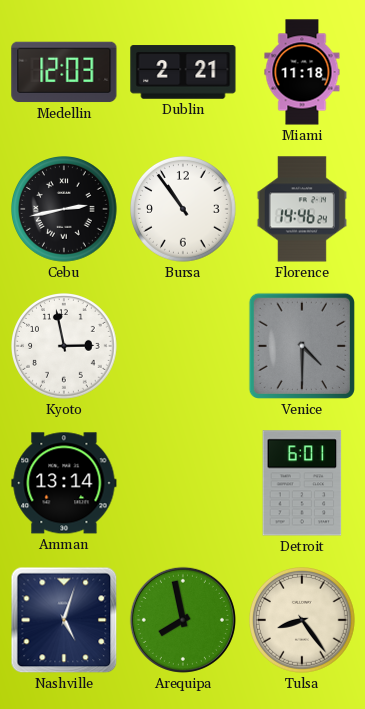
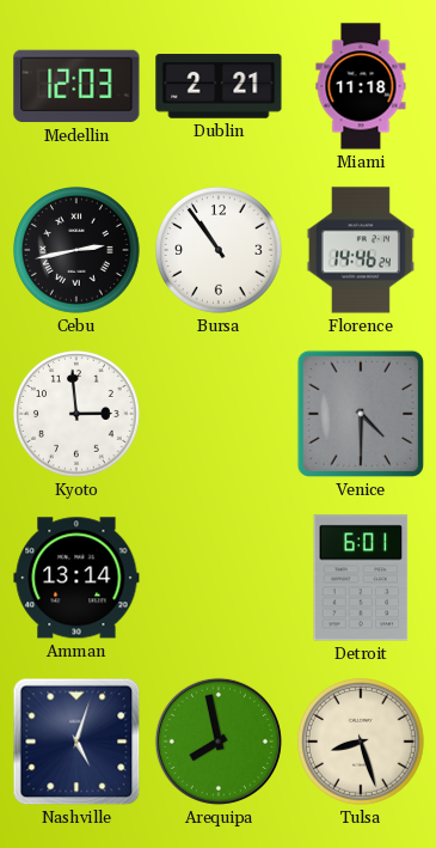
Kyoto: 2:58 -> 2:59
Tulsa: 8:24 -> 8:27
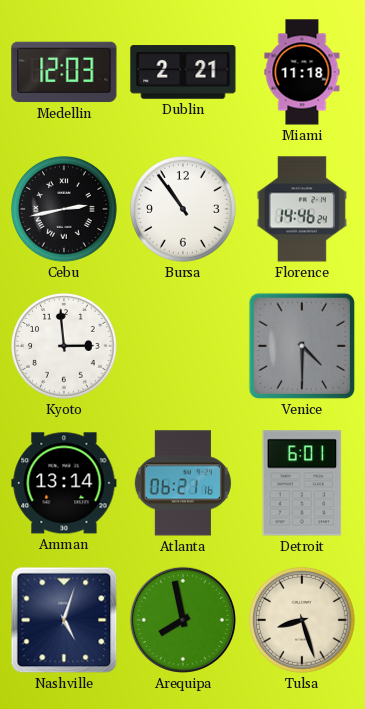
Atlanta: none -> 06:21
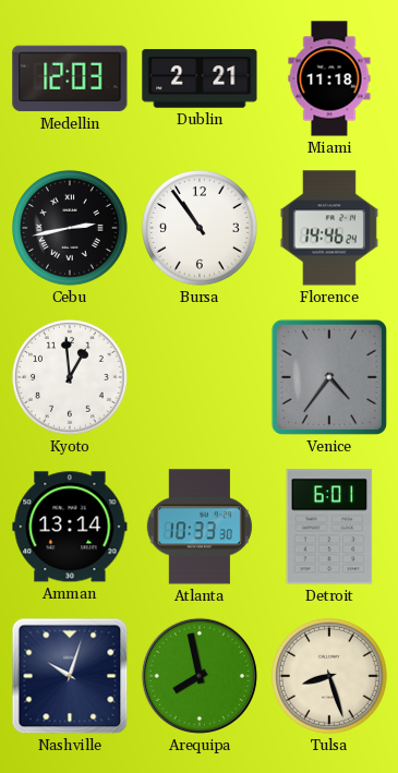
Kyoto: 2:59 -> 12:59
Venice: 4:30 -> 4:36
Atlanta: 06:21 -> 10:33
Nashville: 5:03 -> 10:03
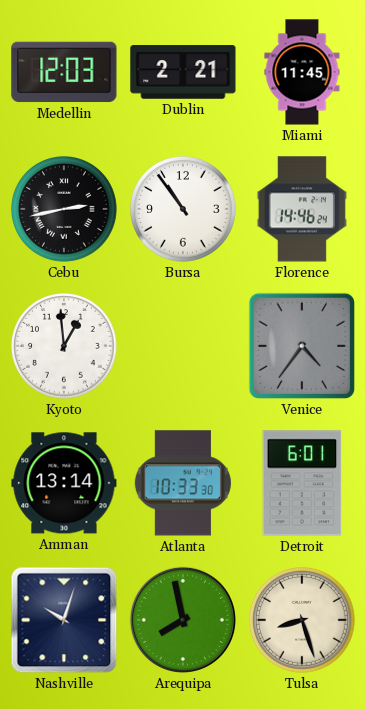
Miami: 11:18 -> 11:45
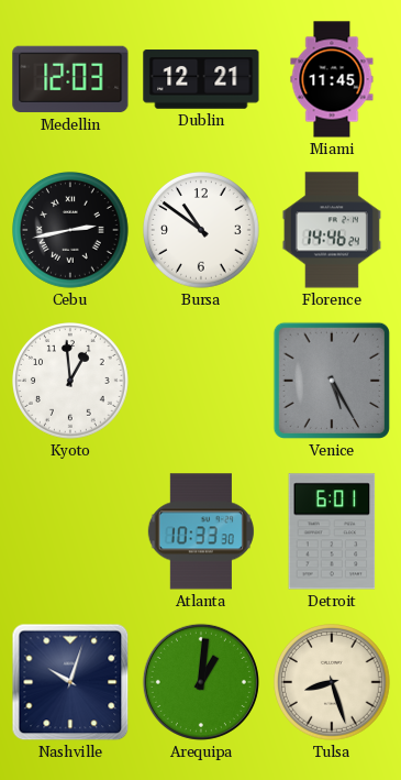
Dublin: 2:21 -> 12:21
Bursa: 10:54 -> 10:51
Venice: 4:36 -> 5:25
Amman: 13:14 -> none
Arequipa: 7:58 -> 1:01
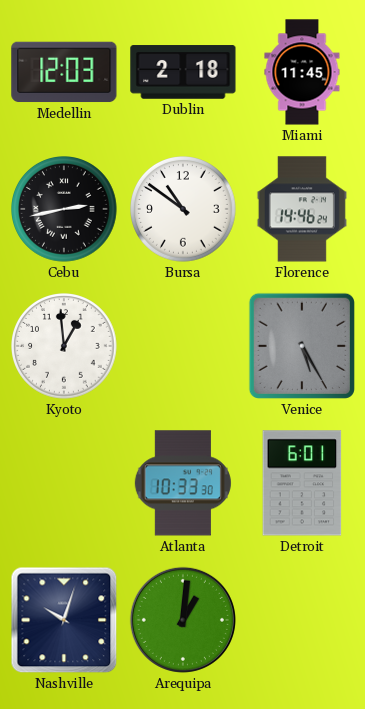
Dublin: 12:21 -> 2:18
Tulsa: 8:27 -> none
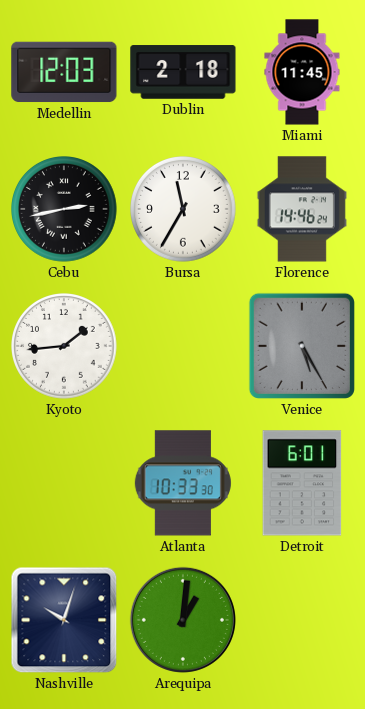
Bursa: 10:51 -> 11:35
Kyoto: 12:59 -> 1:44
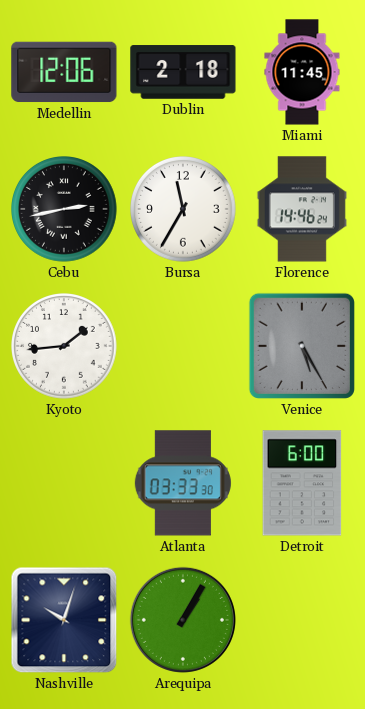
Medellin: 12:03 -> 12:06
Atlanta: 10:33 -> 03:33
Detroit: 6:01 -> 6:00
Arequipa: 1:01 -> 1:05
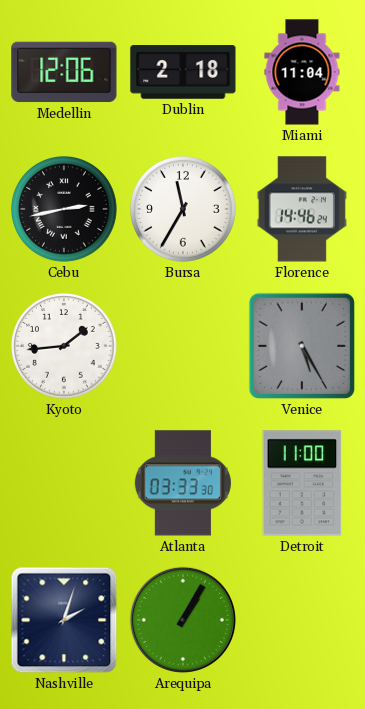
Miami: 11:45 -> 11:04
Detroit: 6:00 -> 11:00
Nashville: 10:03 -> 2:03
